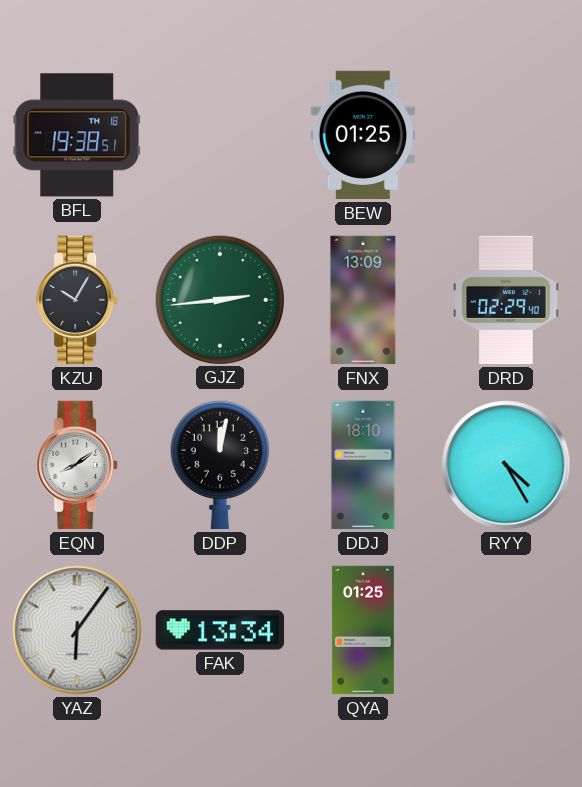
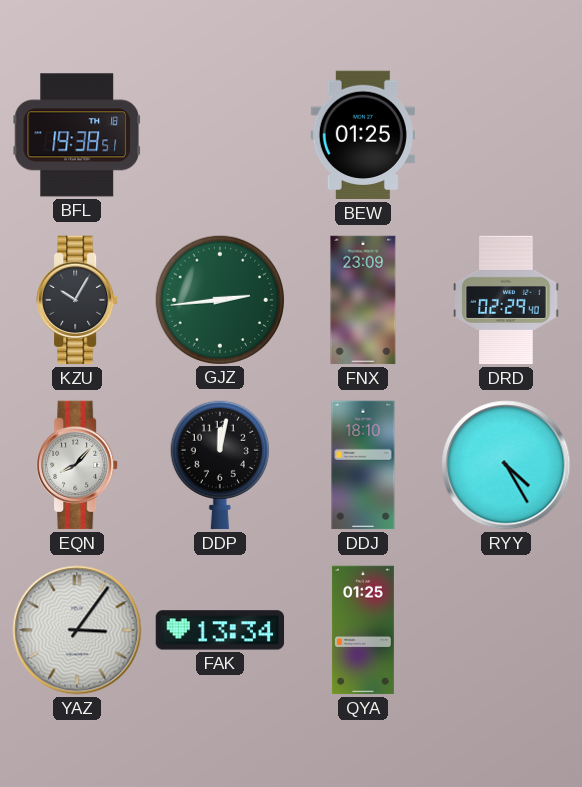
FNX: 13:09 -> 23:09
EQN: 8:09 -> 8:07
YAZ: 6:06 -> 3:06
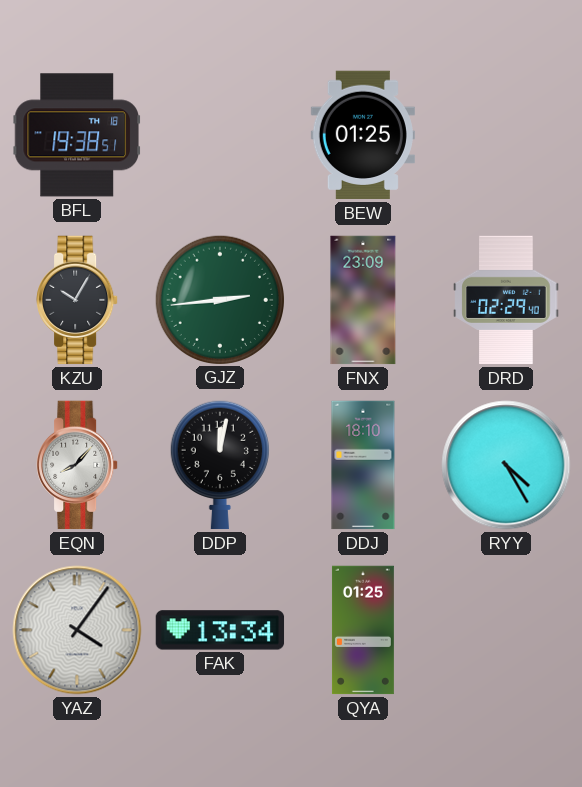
YAZ: 3:06 -> 4:06
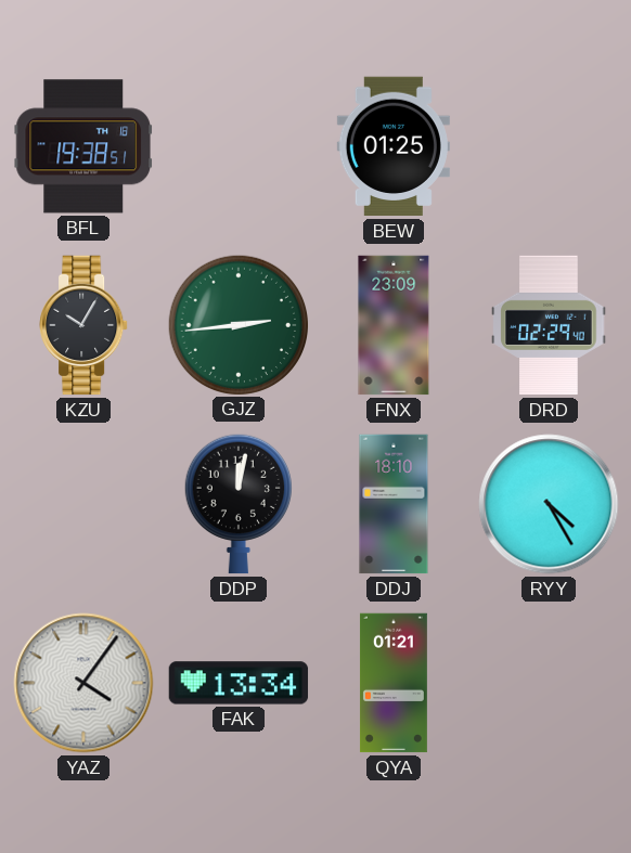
EQN: 8:07 -> none
QYA: 01:25 -> 01:21
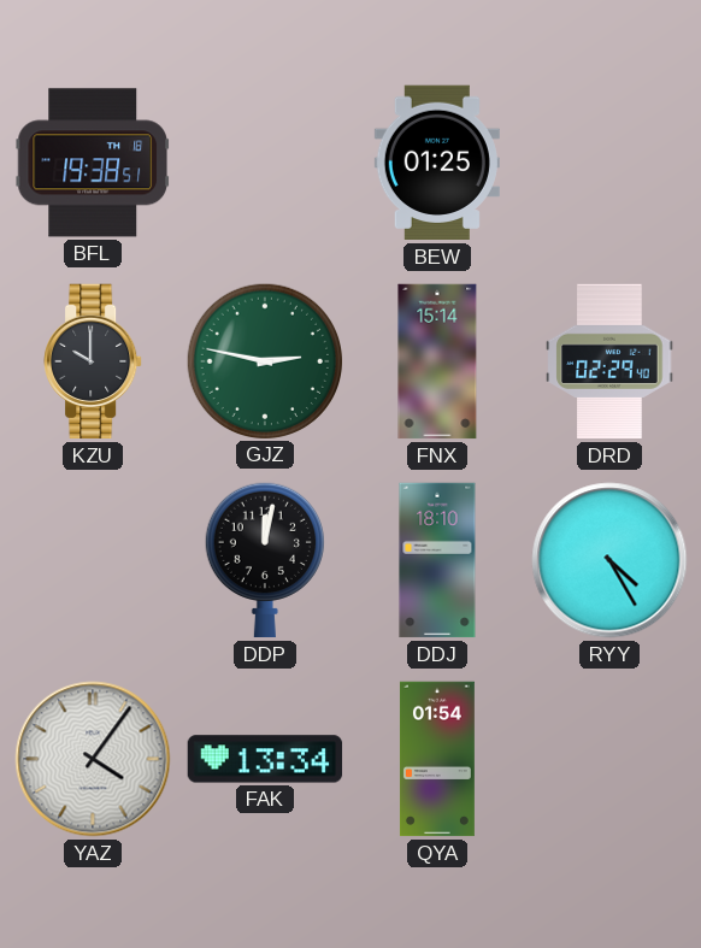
KZU: 10:05 -> 10:00
GJZ: 2:44 -> 2:47
FNX: 23:09 -> 15:14
QYA: 01:21 -> 01:54
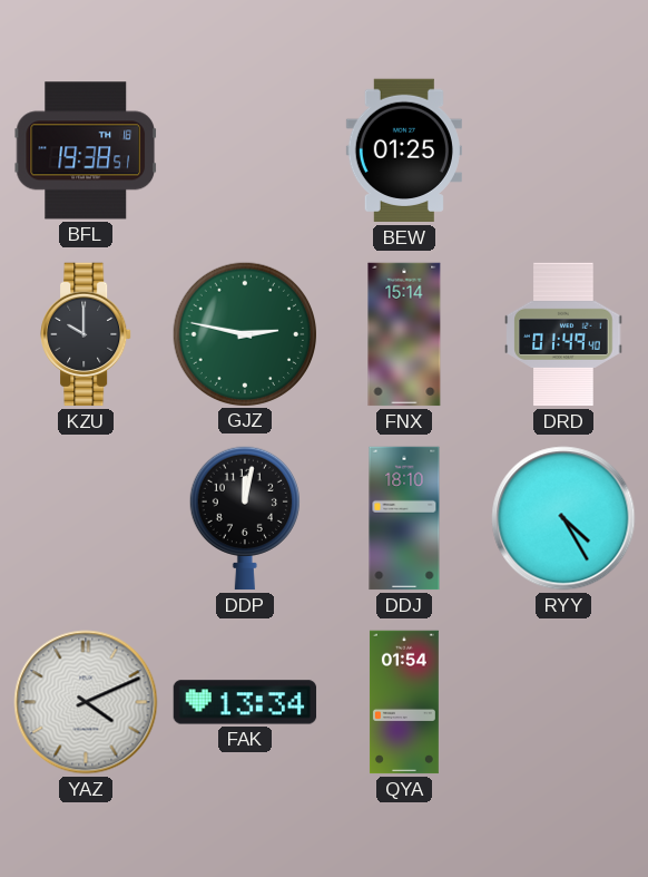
DRD: 02:29 -> 01:49
YAZ: 4:06 -> 4:11
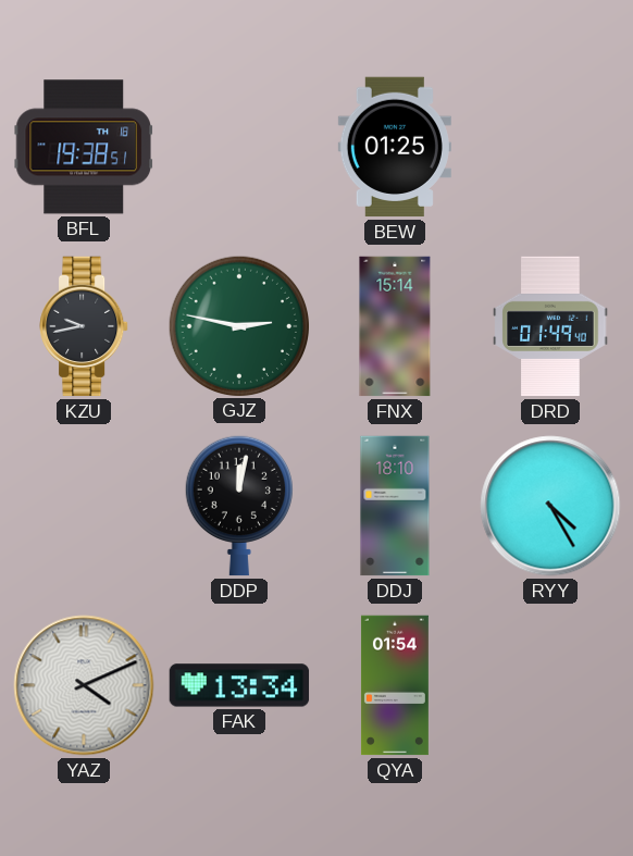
KZU: 10:00 -> 9:43
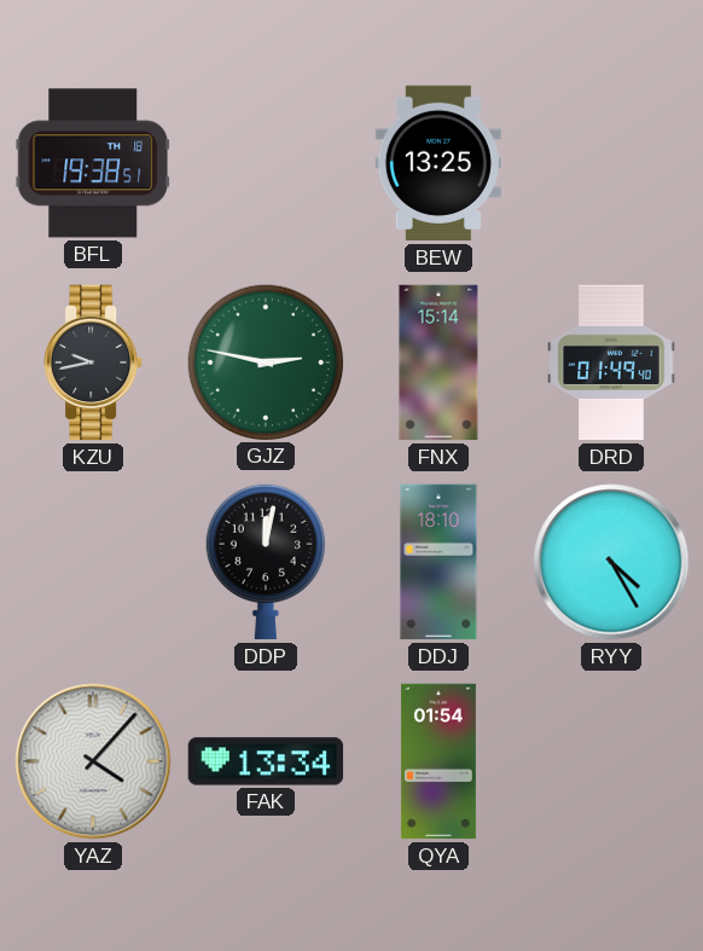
BEW: 01:25 -> 13:25
YAZ: 4:11 -> 4:07
